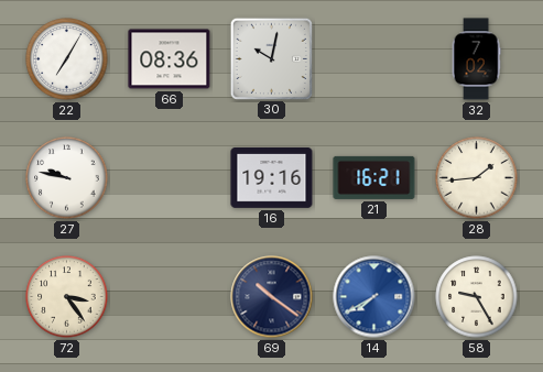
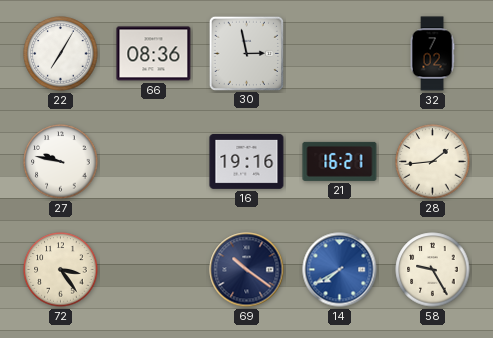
30: 10:02 -> 2:58
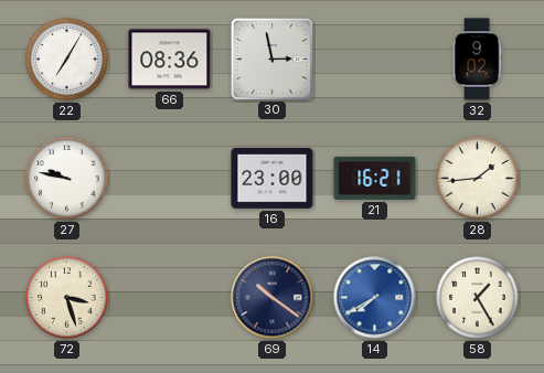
32: 7:02 -> 9:02
16: 19:16 -> 23:00
72: 3:24 -> 3:27
58: 9:25 -> 1:25
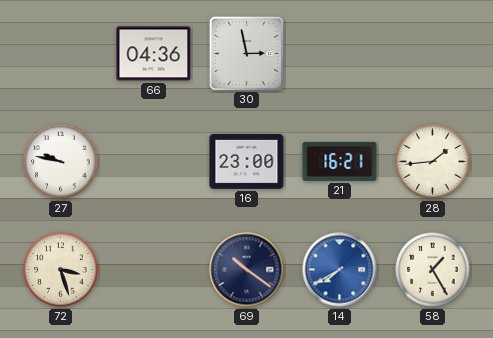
22: 7:05 -> none
66: 08:36 -> 04:36
32: 9:02 -> none
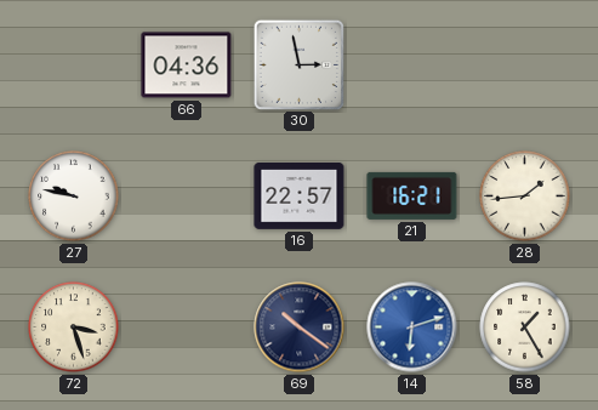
16: 23:00 -> 22:57
14: 7:40 -> 6:12
